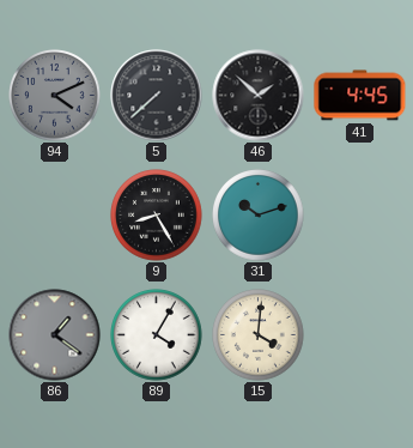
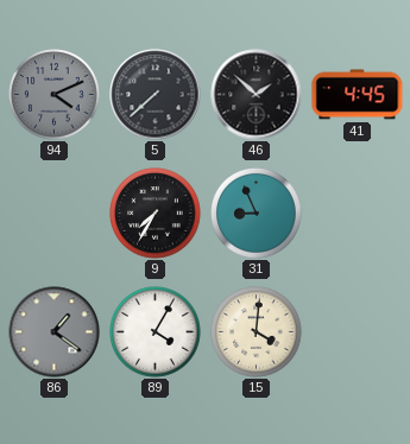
9: 8:25 -> 7:35
31: 10:12 -> 8:56
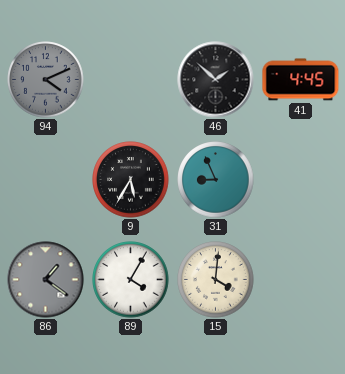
5: 7:38 -> none
9: 7:35 -> 5:35
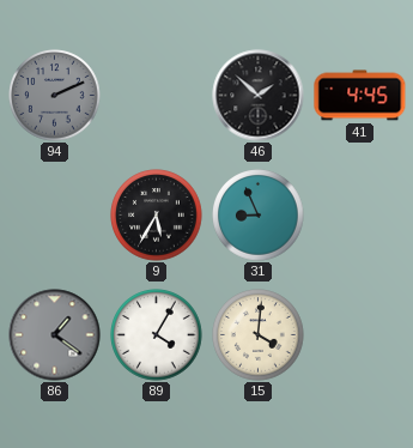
94: 4:11 -> 2:11
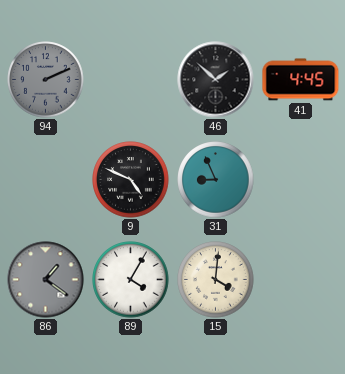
9: 5:35 -> 4:49
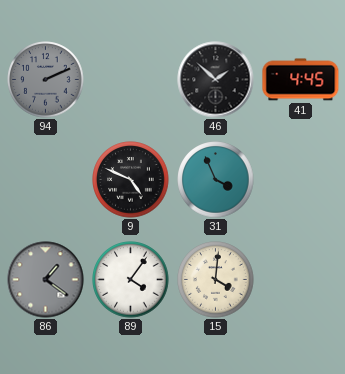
31: 8:56 -> 3:56
89: 4:05 -> 4:06
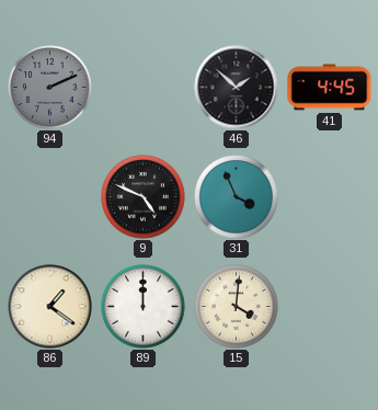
86 dial: grey -> cream
89: 4:06 -> 12:00
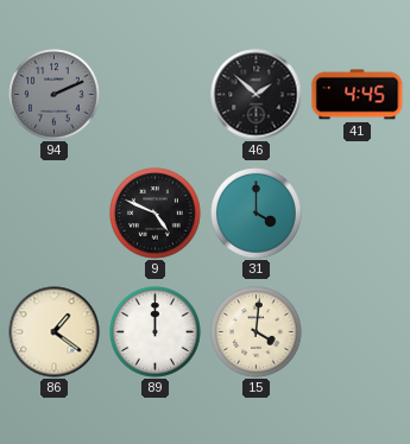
31: 3:56 -> 4:00
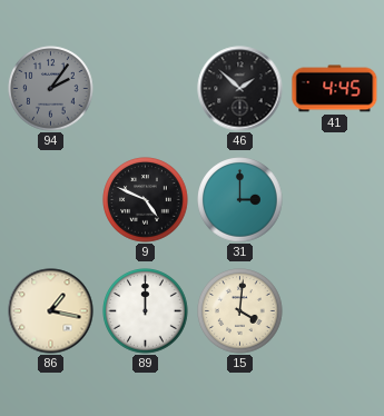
94: 2:11 -> 2:06
31: 4:00 -> 3:00
86: 1:21 -> 1:17
